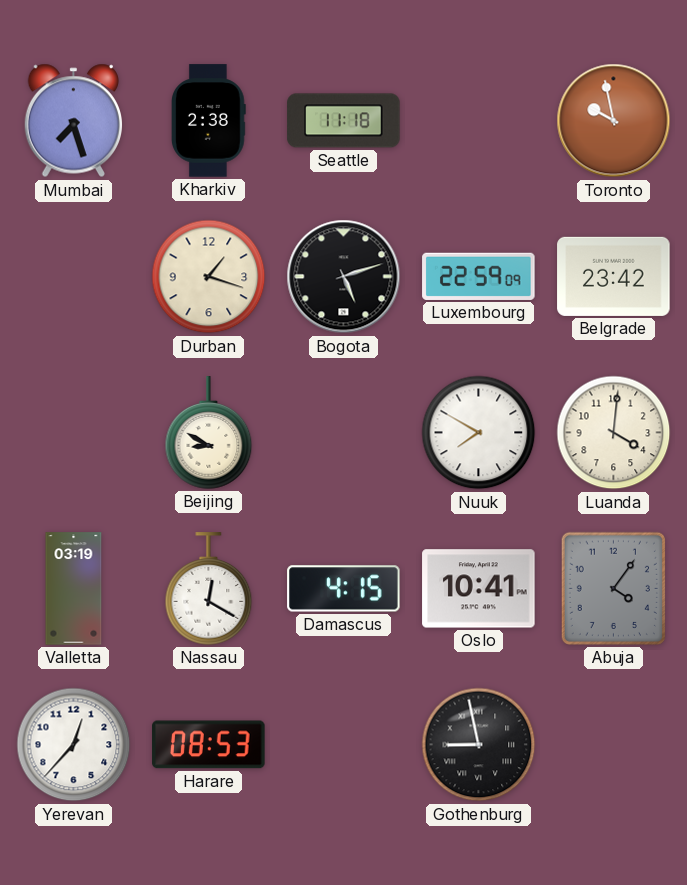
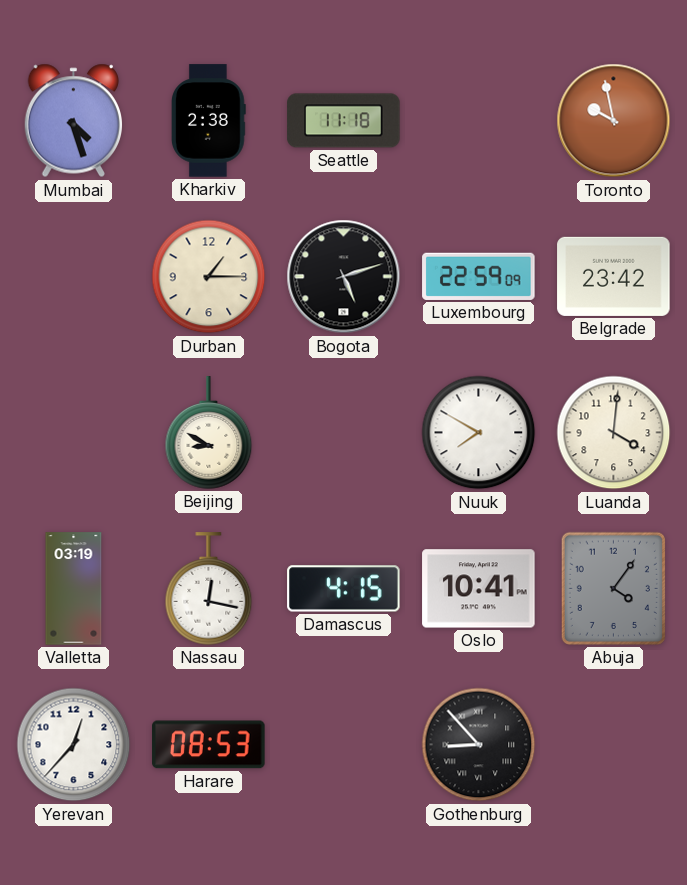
Mumbai: 7:27 -> 4:27
Durban: 1:18 -> 1:15
Nassau: 12:20 -> 12:17
Gothenburg: 8:58 -> 8:53
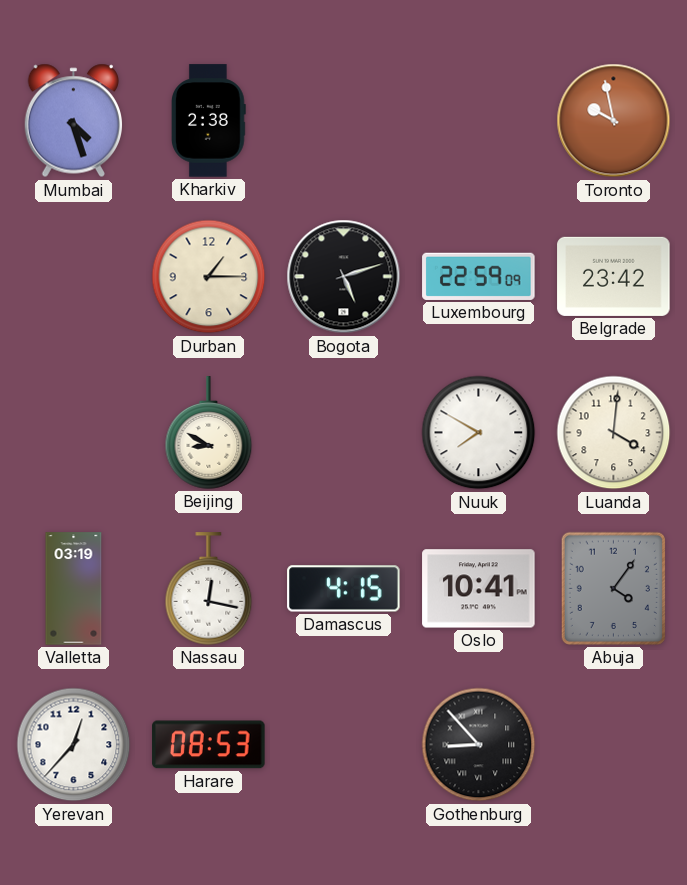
Seattle: 11:18 -> none
